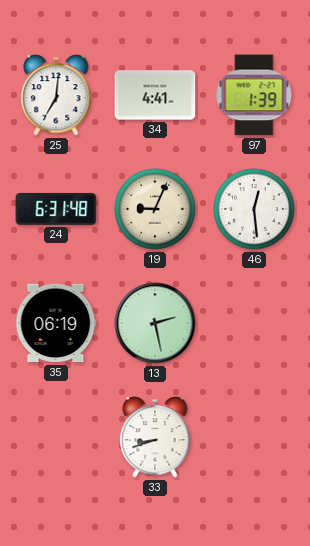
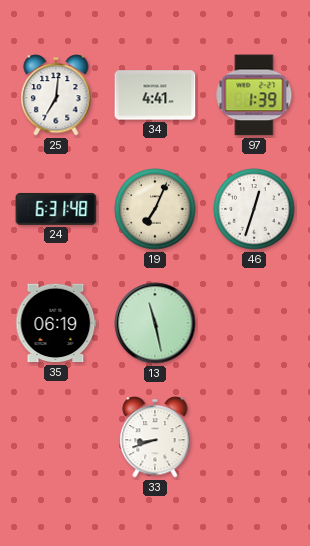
19: 9:04 -> 7:04
46: 12:29 -> 12:33
13: 2:28 -> 11:28
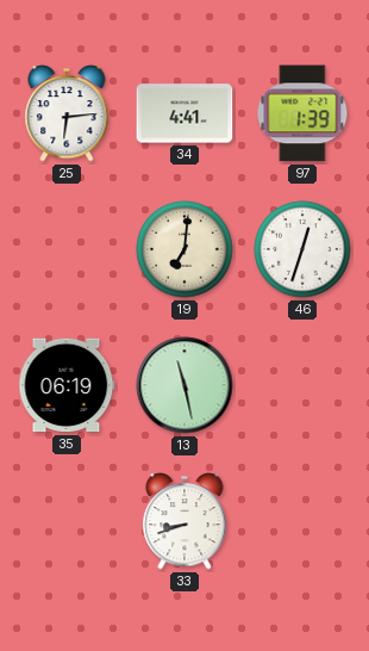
25: 7:01 -> 6:14
24: 6:31 -> none
19: 7:04 -> 7:01
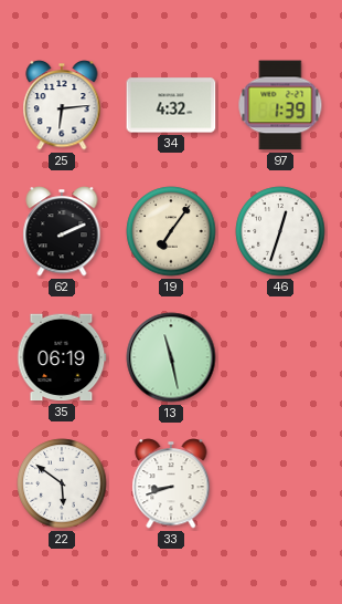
34: 4:41 -> 4:32
62: none -> 2:11
19: 7:01 -> 7:06
22: none -> 5:51
